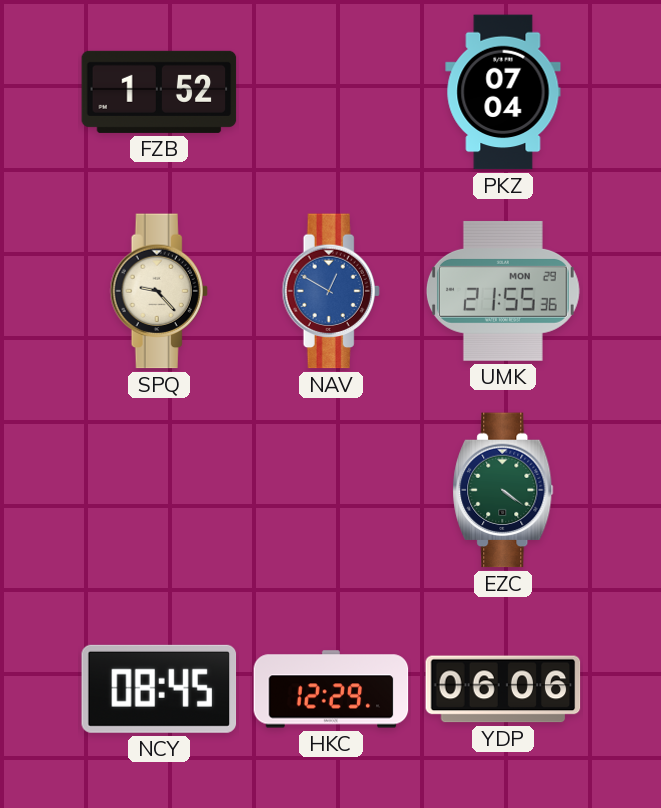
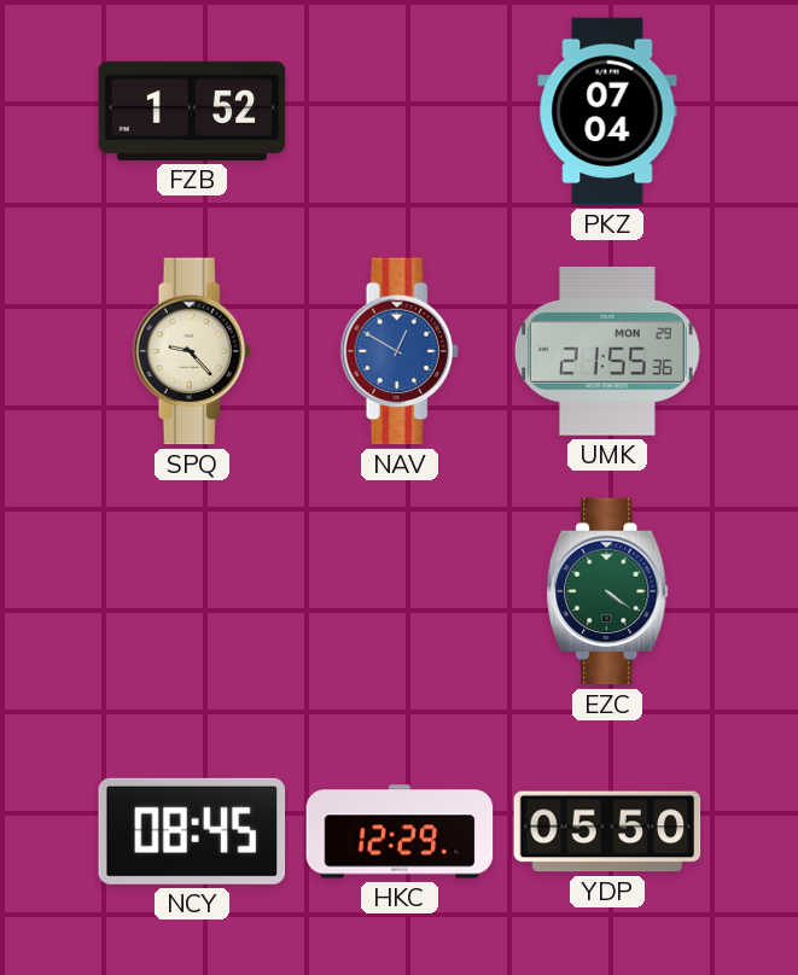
YDP: 06:06 -> 05:50
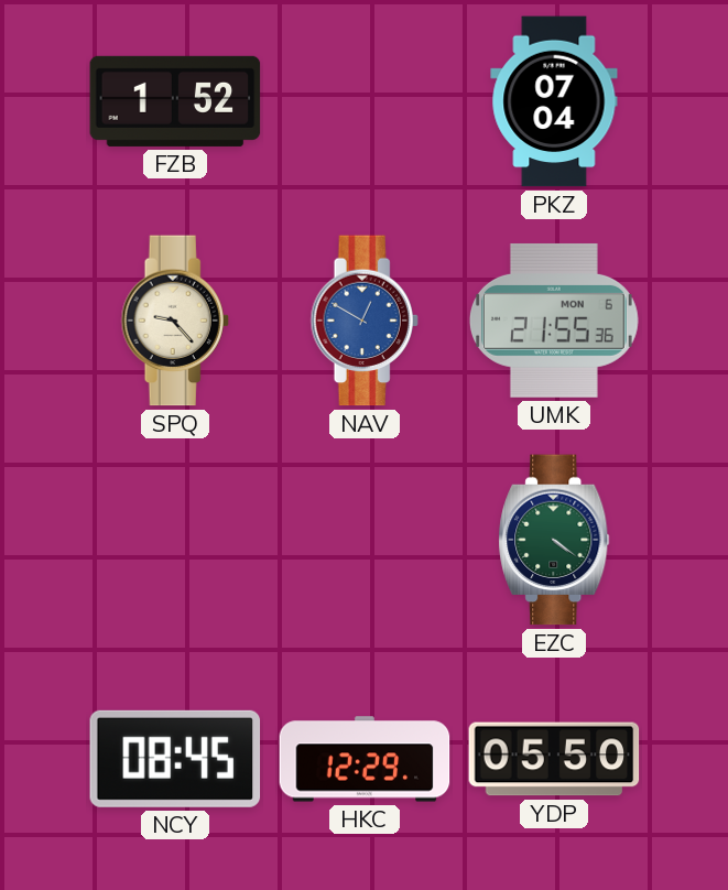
UMK date: MON 29 -> MON 6
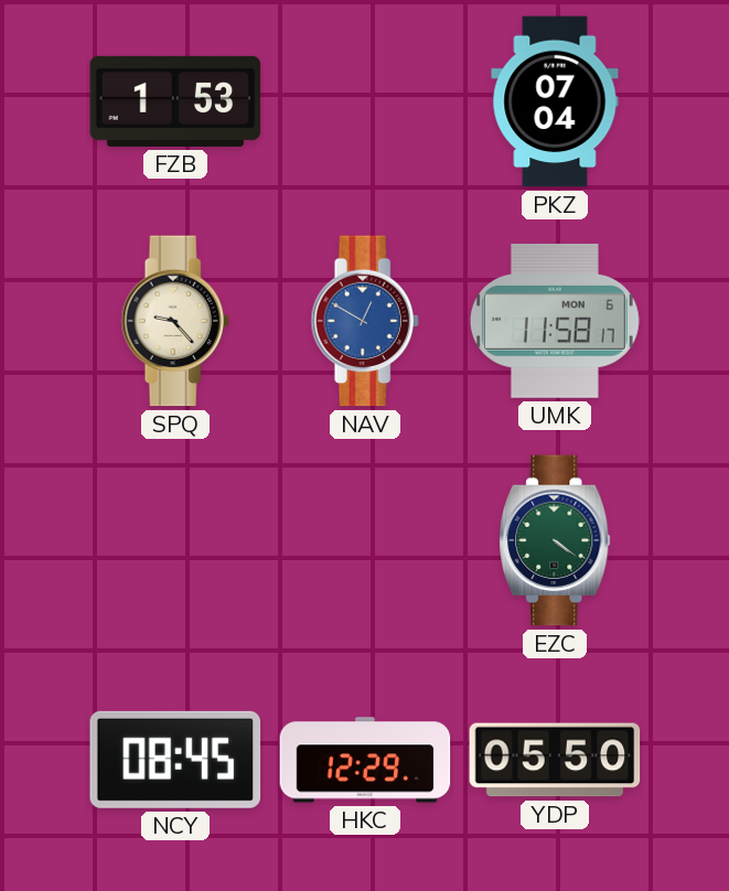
FZB: 1:52 -> 1:53
UMK: 21:55 -> 11:58
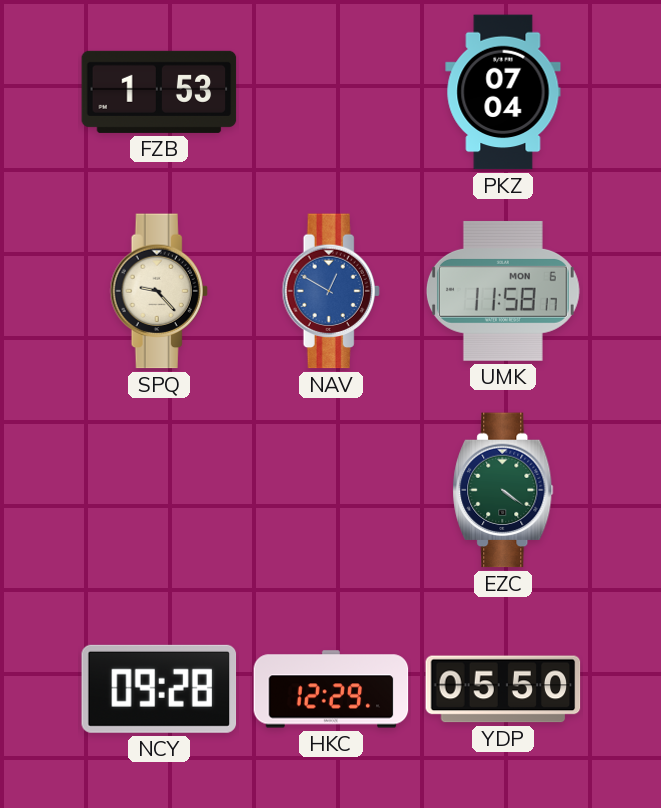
NCY: 08:45 -> 09:28
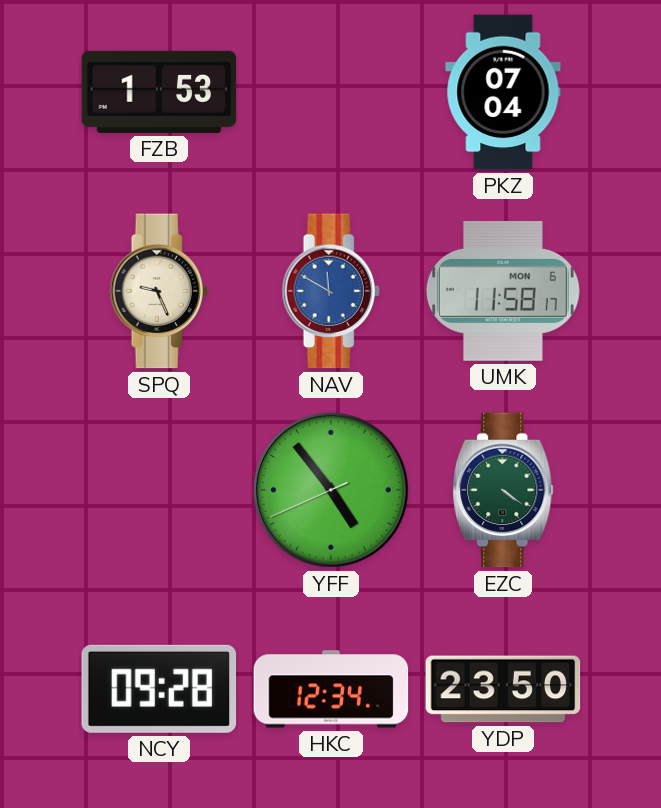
SPQ: 9:23 -> 9:26
NAV: 12:50 -> 11:50
YFF: none -> 4:53
HKC: 12:29 -> 12:34
YDP: 05:50 -> 23:50
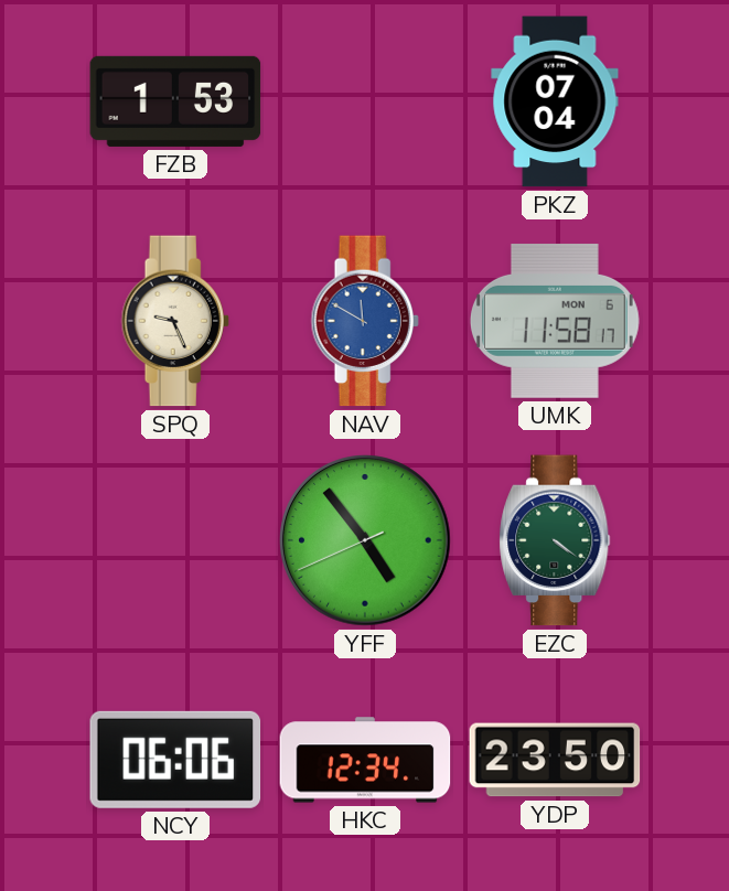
NCY: 09:28 -> 06:06
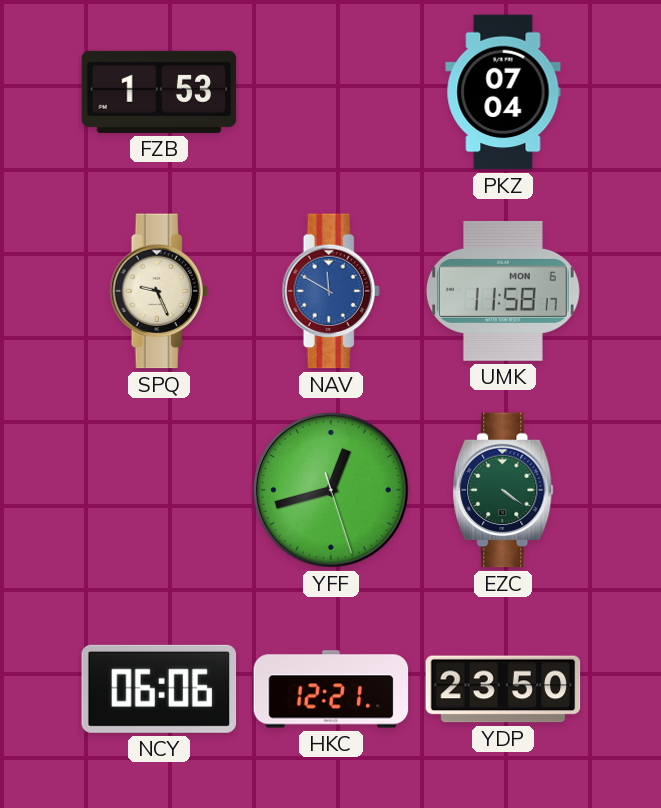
YFF: 4:53 -> 12:42
HKC: 12:34 -> 12:21
